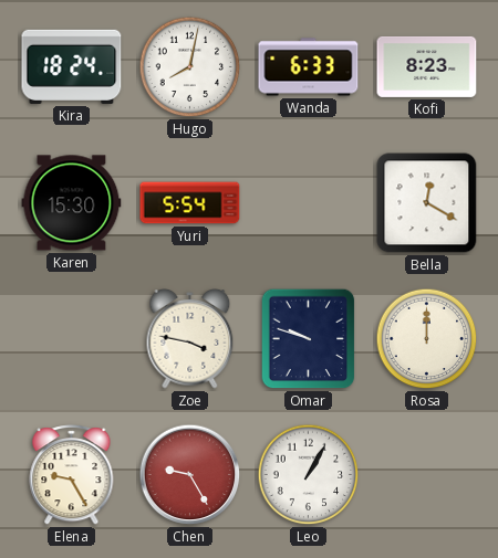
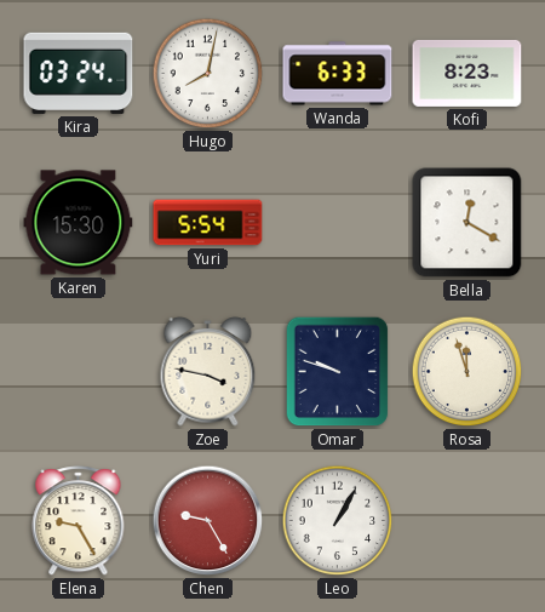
Kira: 18:24 -> 03:24
Rosa: 12:00 -> 11:57
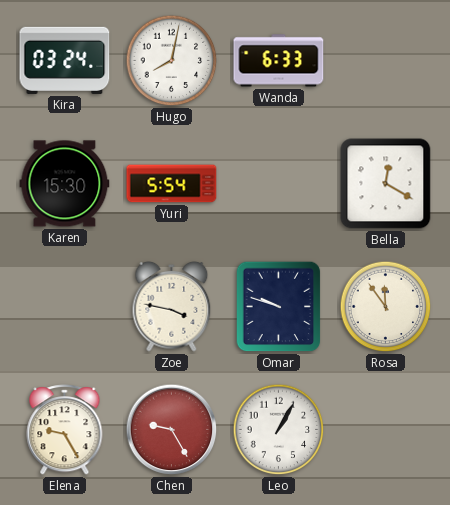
Kofi: 8:23 -> none
Rosa: 11:57 -> 11:54
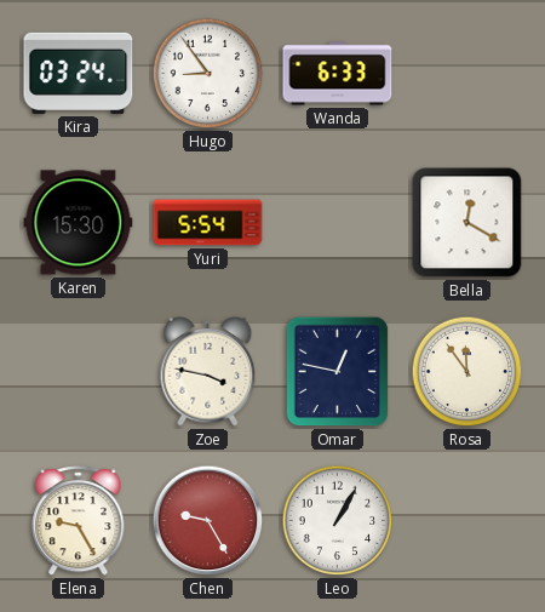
Hugo: 8:02 -> 8:54
Omar: 9:48 -> 12:47
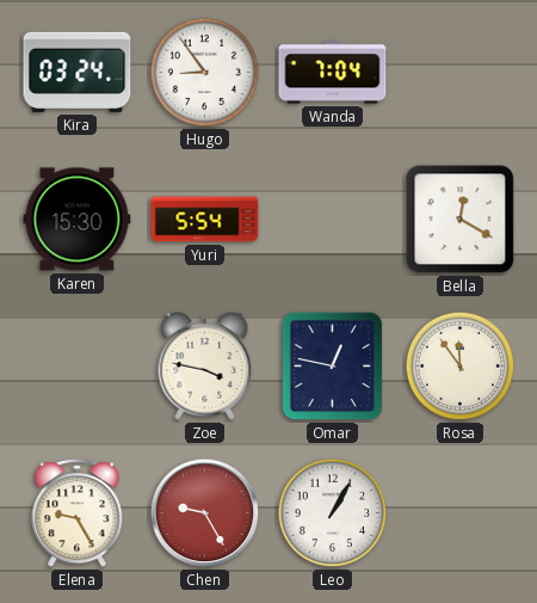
Wanda: 6:33 -> 7:04
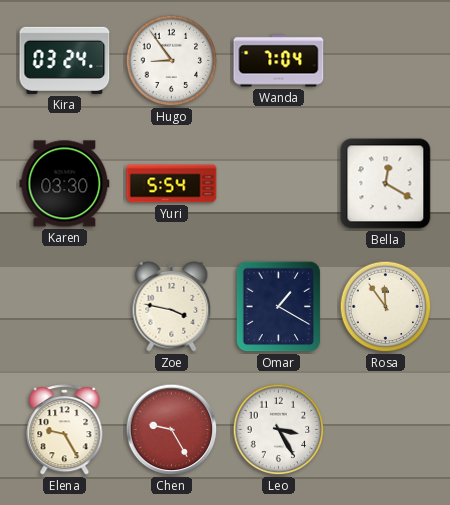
Karen: 15:30 -> 03:30
Omar: 12:47 -> 1:20
Leo: 1:05 -> 3:25
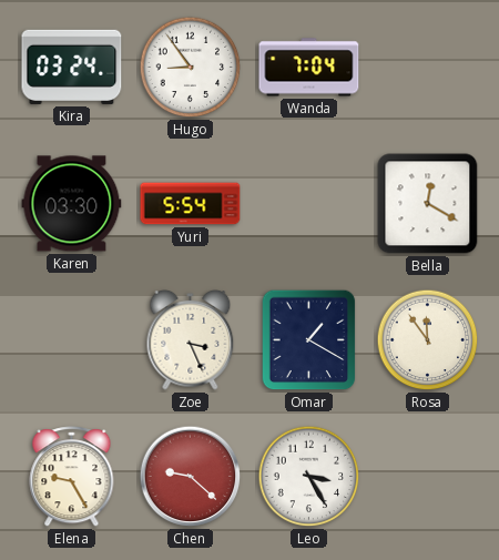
Zoe: 3:47 -> 3:26
Chen: 9:25 -> 9:22
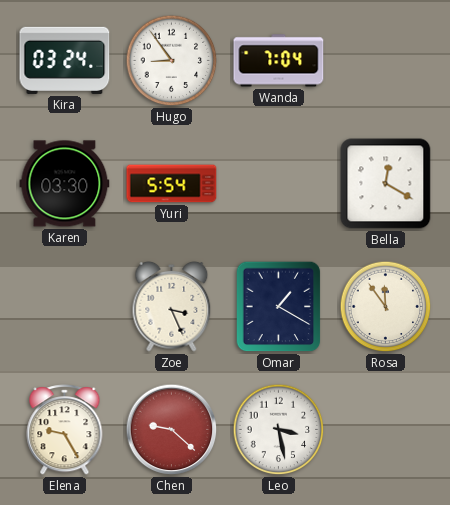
Leo: 3:25 -> 3:28
